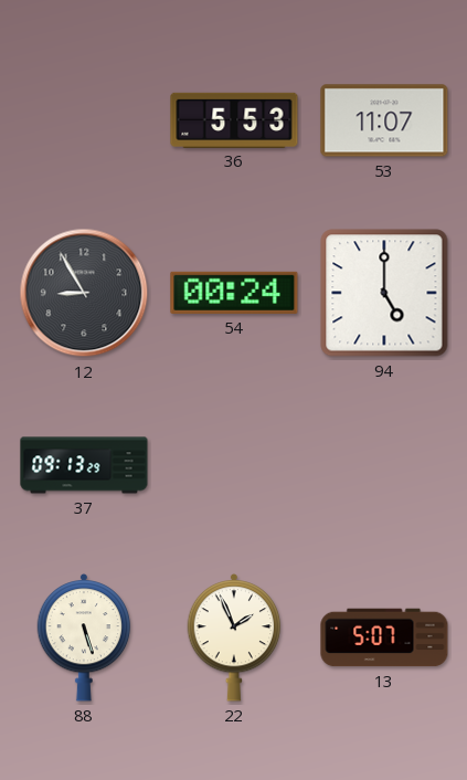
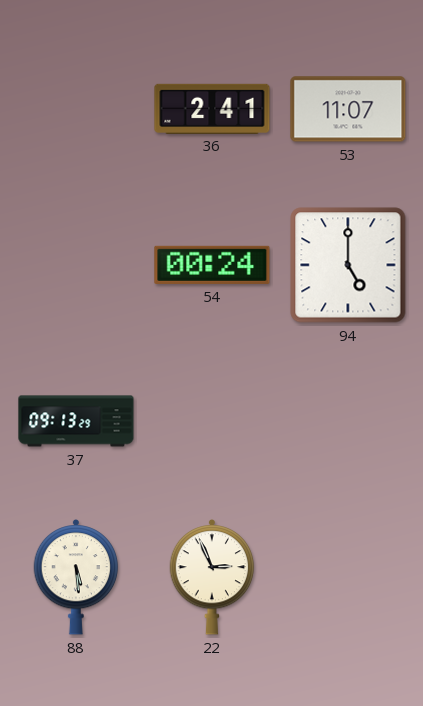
36: 5:53 -> 2:41
12: 8:55 -> none
88: 5:27 -> 5:29
22: 1:56 -> 2:56
13: 5:07 -> none
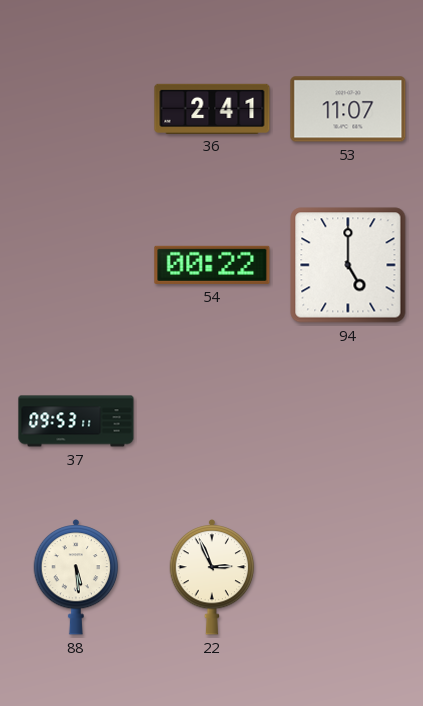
54: 00:24 -> 00:22
37: 09:13 -> 09:53
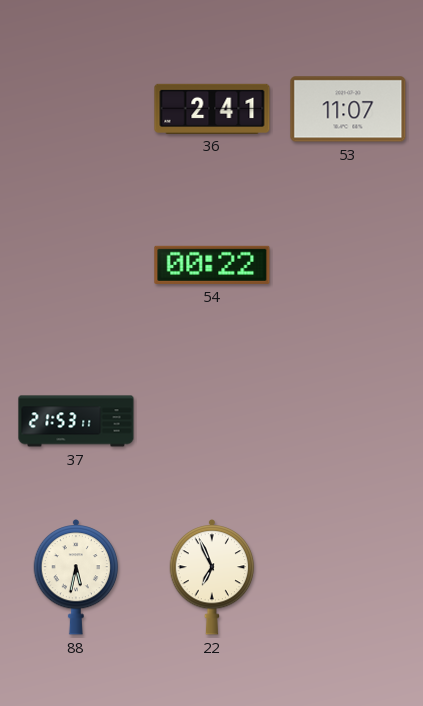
94: 5:00 -> none
37: 09:53 -> 21:53
88: 5:29 -> 5:32
22: 2:56 -> 6:56
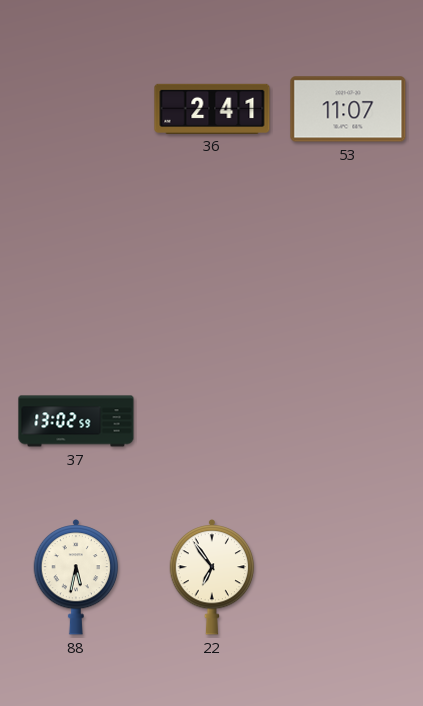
54: 00:22 -> none
37: 21:53 -> 13:02
22: 6:56 -> 6:54
